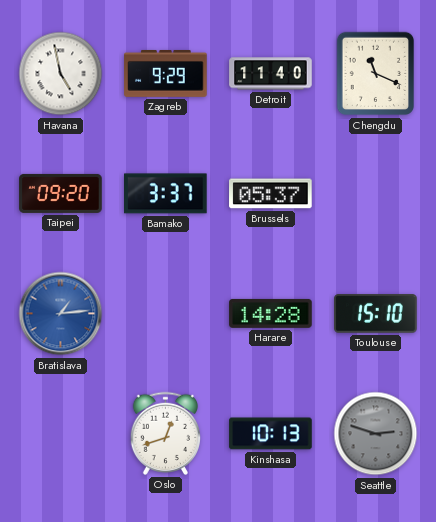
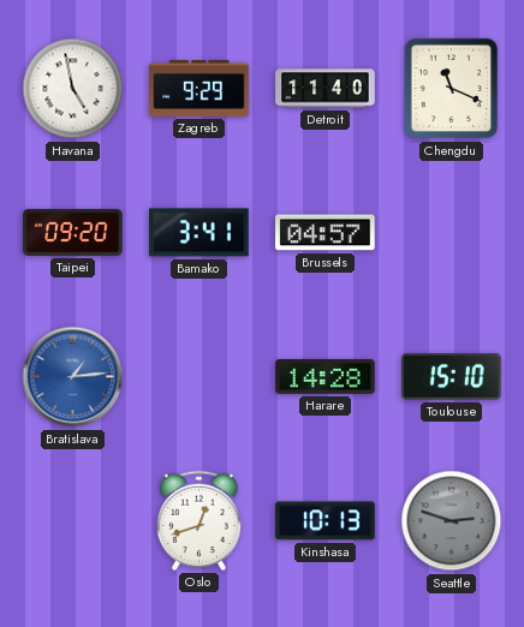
Bamako: 3:37 -> 3:41
Brussels: 05:37 -> 04:57
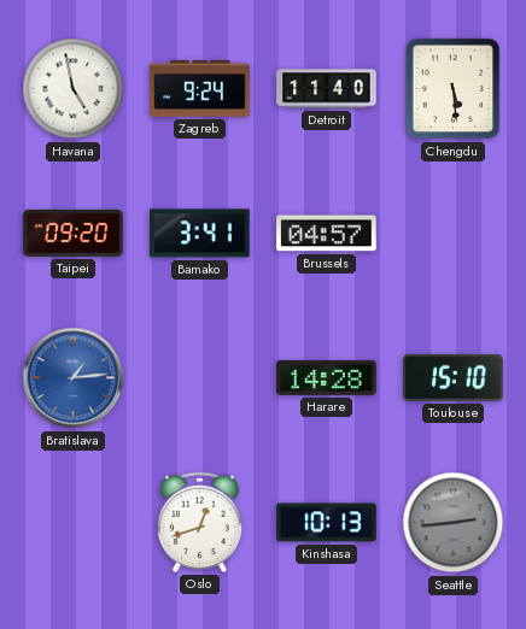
Zagreb: 9:29 -> 9:24
Chengdu: 11:19 -> 5:29
Seattle: 2:48 -> 2:44
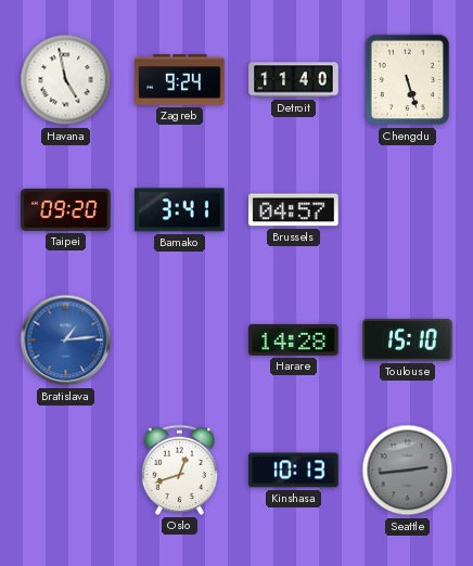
Chengdu: 5:29 -> 5:27
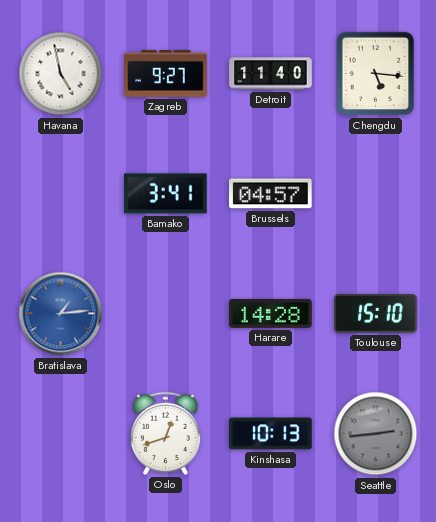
Zagreb: 9:24 -> 9:27
Chengdu: 5:27 -> 5:16
Taipei: 09:20 -> none
